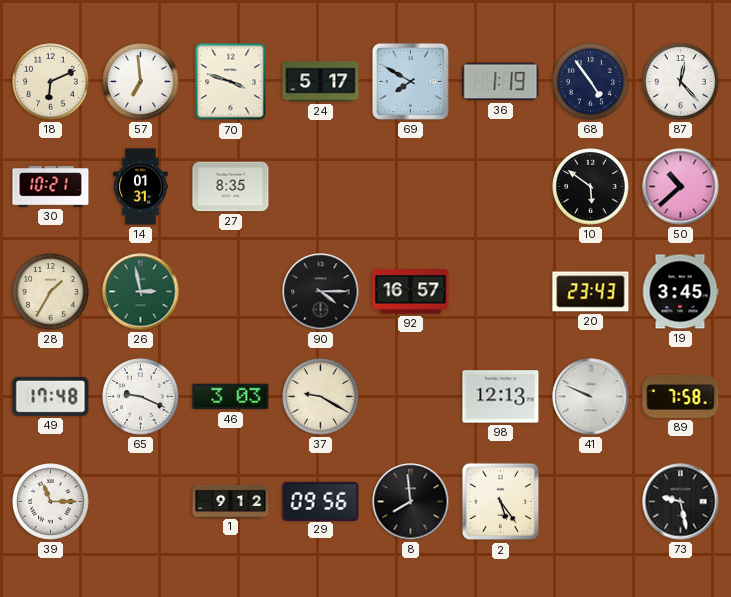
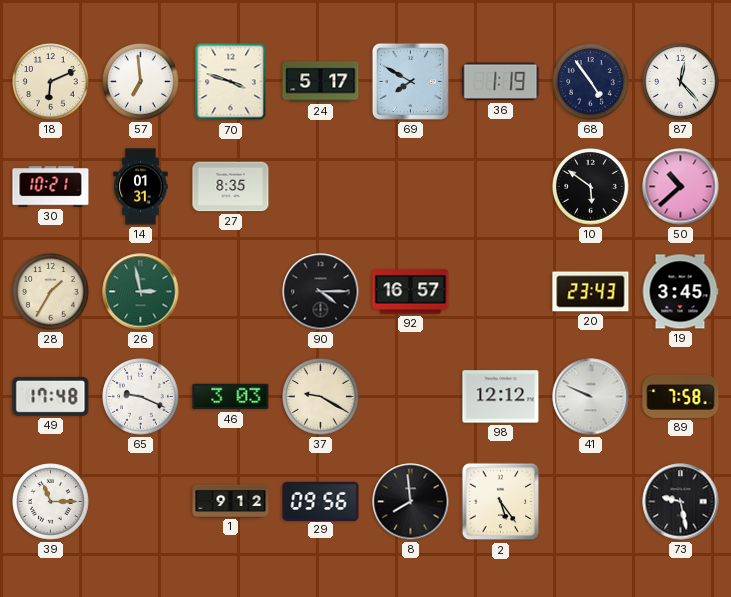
98: 12:13 -> 12:12
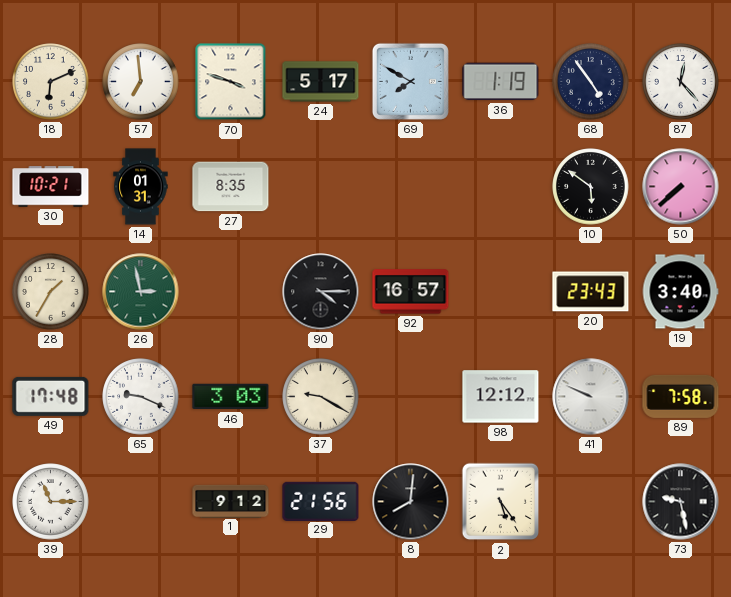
50: 10:38 -> 7:38
19: 3:45 -> 3:40
29: 09:56 -> 21:56
8: 7:59 -> 8:01
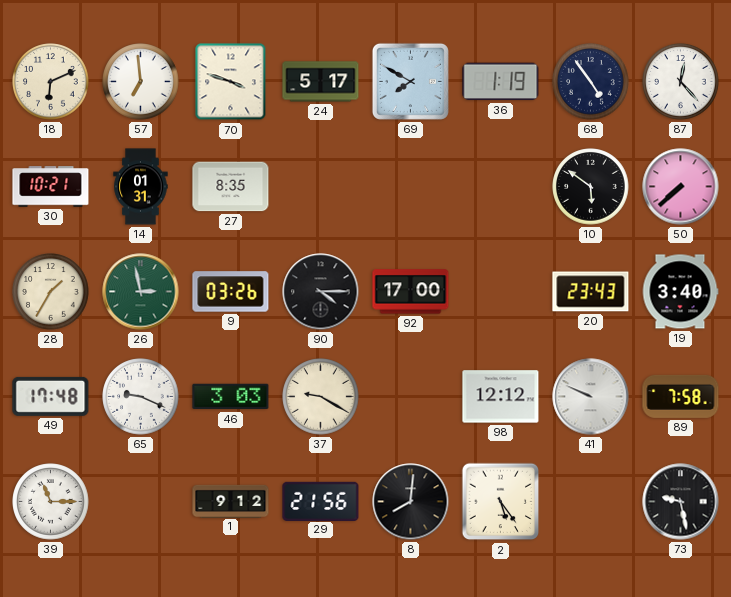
9: none -> 03:26
92: 16:57 -> 17:00
